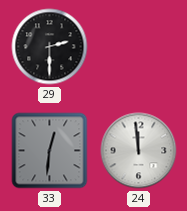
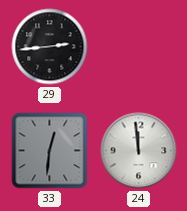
29: 2:30 -> 2:44
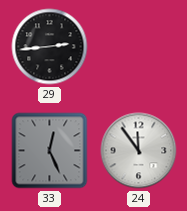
33: 12:31 -> 12:26
24: 11:59 -> 11:54
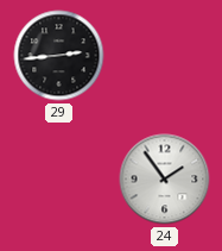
33: 12:26 -> none
24: 11:54 -> 1:54
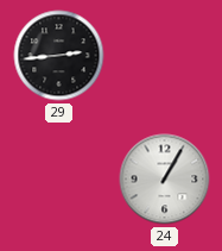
24: 1:54 -> 1:05
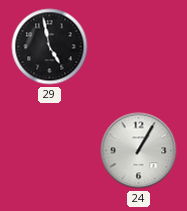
29: 2:44 -> 4:58
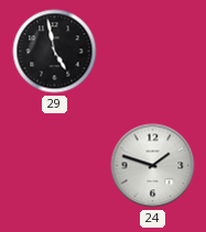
24: 1:05 -> 1:48
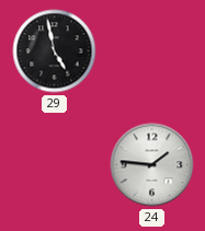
24: 1:48 -> 1:46
